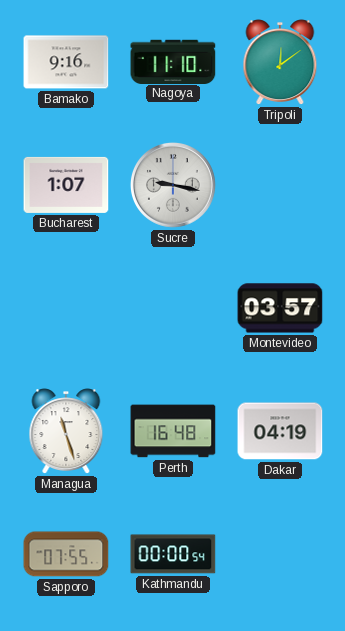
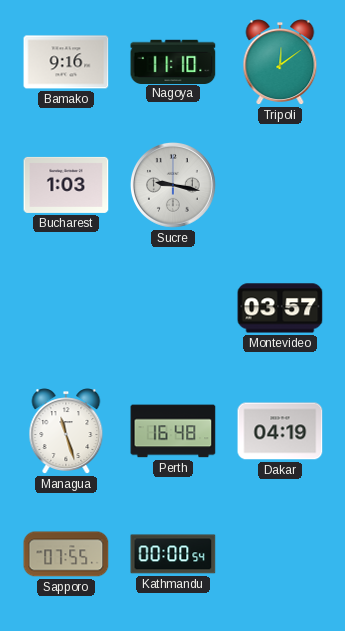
Bucharest: 1:07 -> 1:03
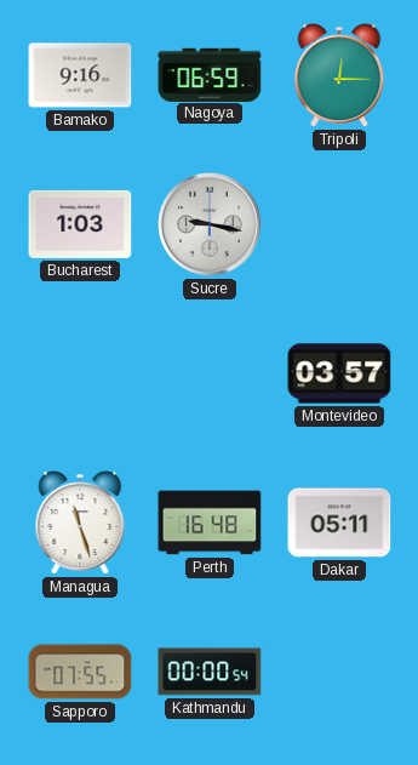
Nagoya: 11:10 -> 06:59
Tripoli: 12:09 -> 12:15
Dakar: 04:19 -> 05:11
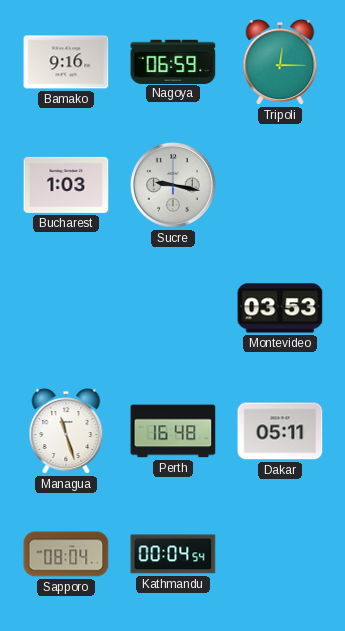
Montevideo: 03:57 -> 03:53
Sapporo: 07:55 -> 08:04
Kathmandu: 00:00 -> 00:04
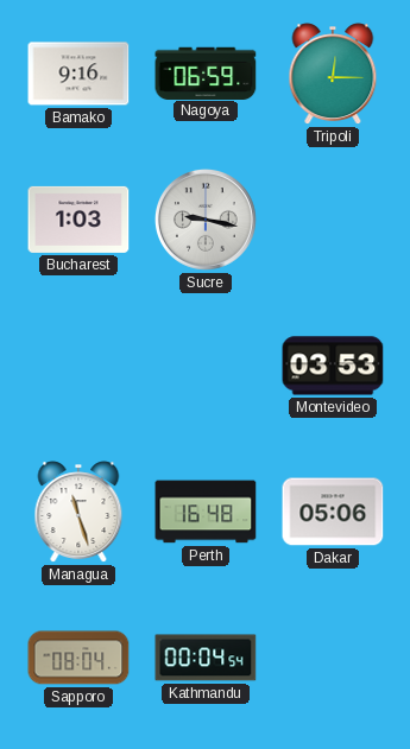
Dakar: 05:11 -> 05:06
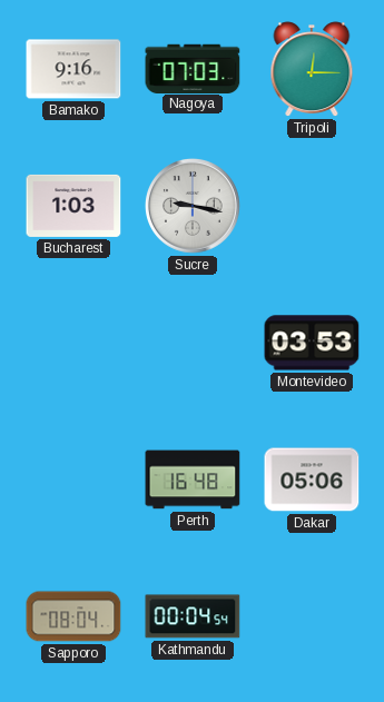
Nagoya: 06:59 -> 07:03
Managua: 11:27 -> none
